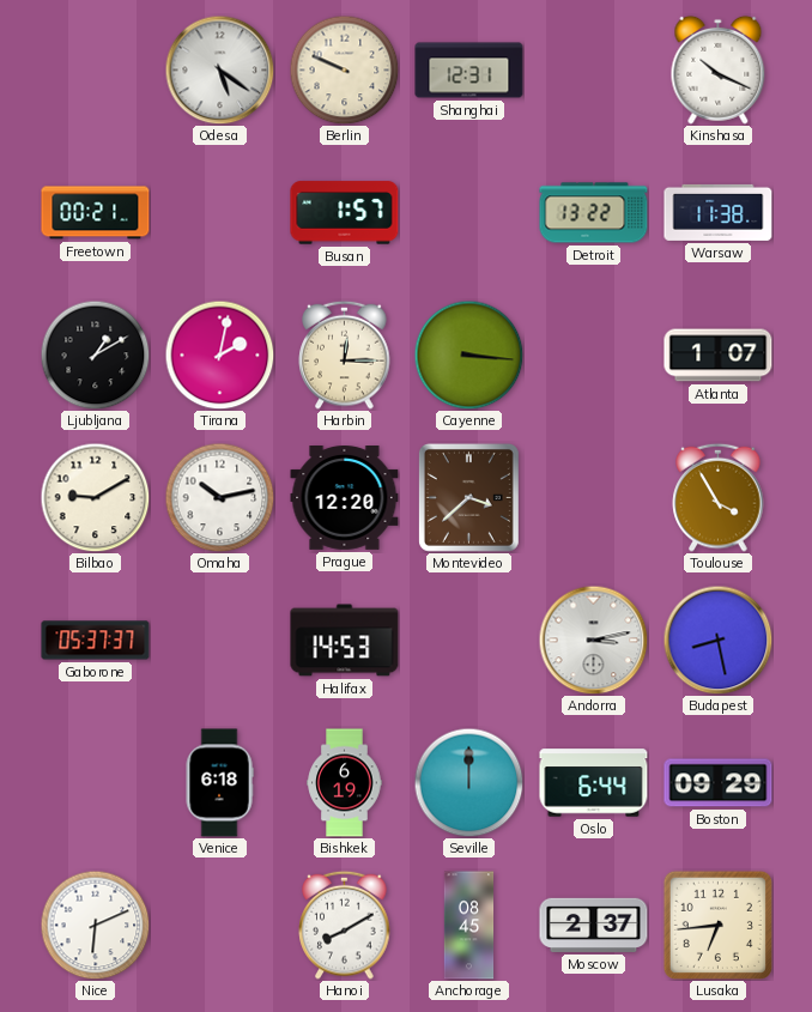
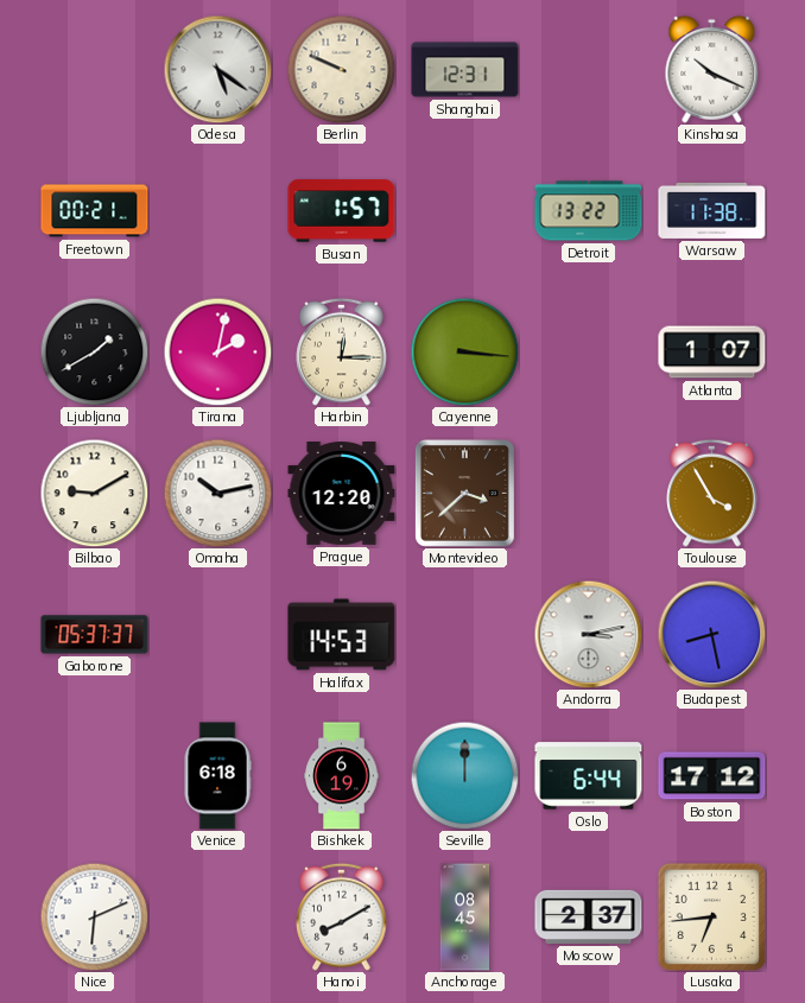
Ljubljana: 1:10 -> 1:40
Boston: 09:29 -> 17:12
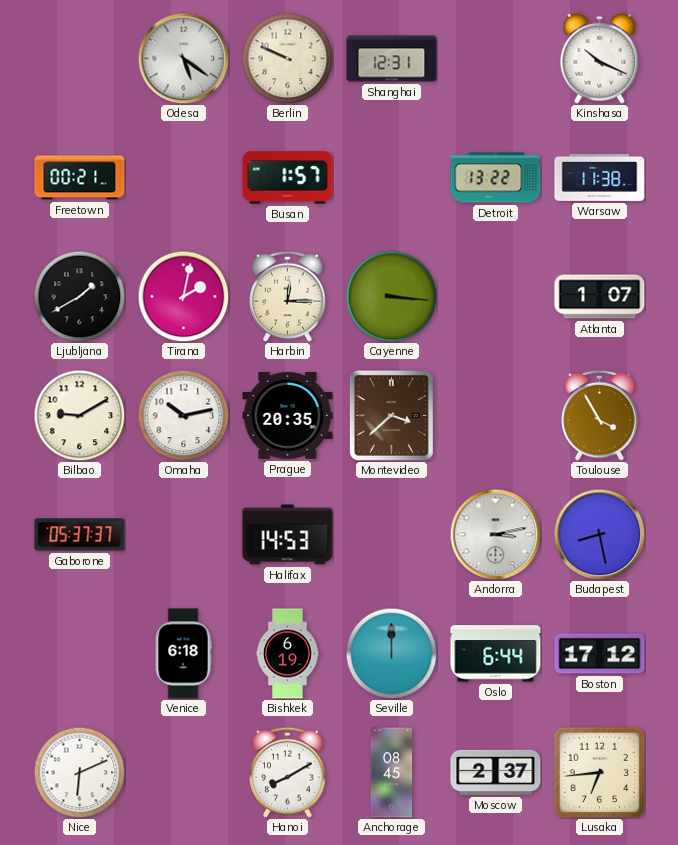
Prague: 12:20 -> 20:35
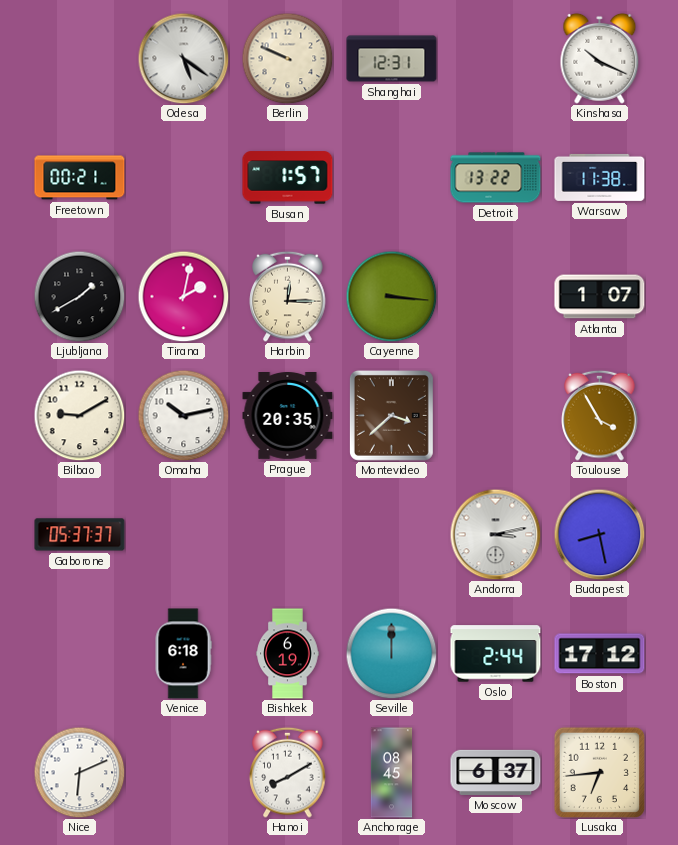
Halifax: 14:53 -> none
Oslo: 6:44 -> 2:44
Moscow: 2:37 -> 6:37
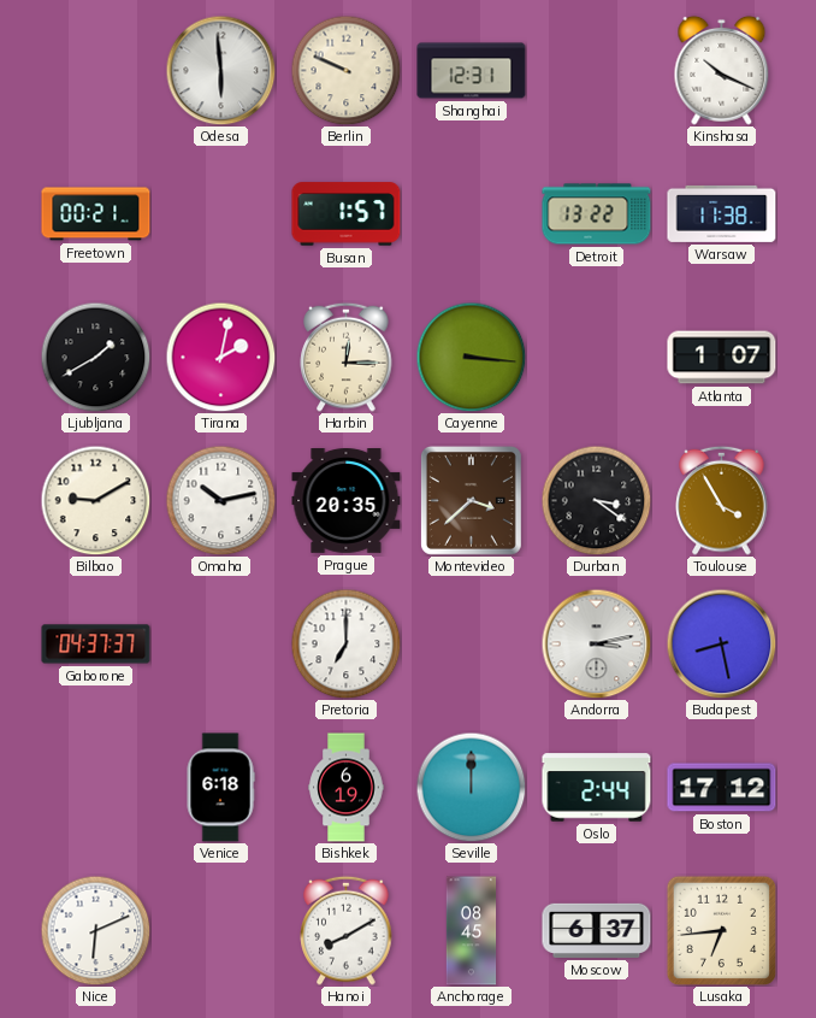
Odesa: 5:21 -> 5:59
Durban: none -> 3:21
Gaborone: 05:37 -> 04:37
Pretoria: none -> 7:00
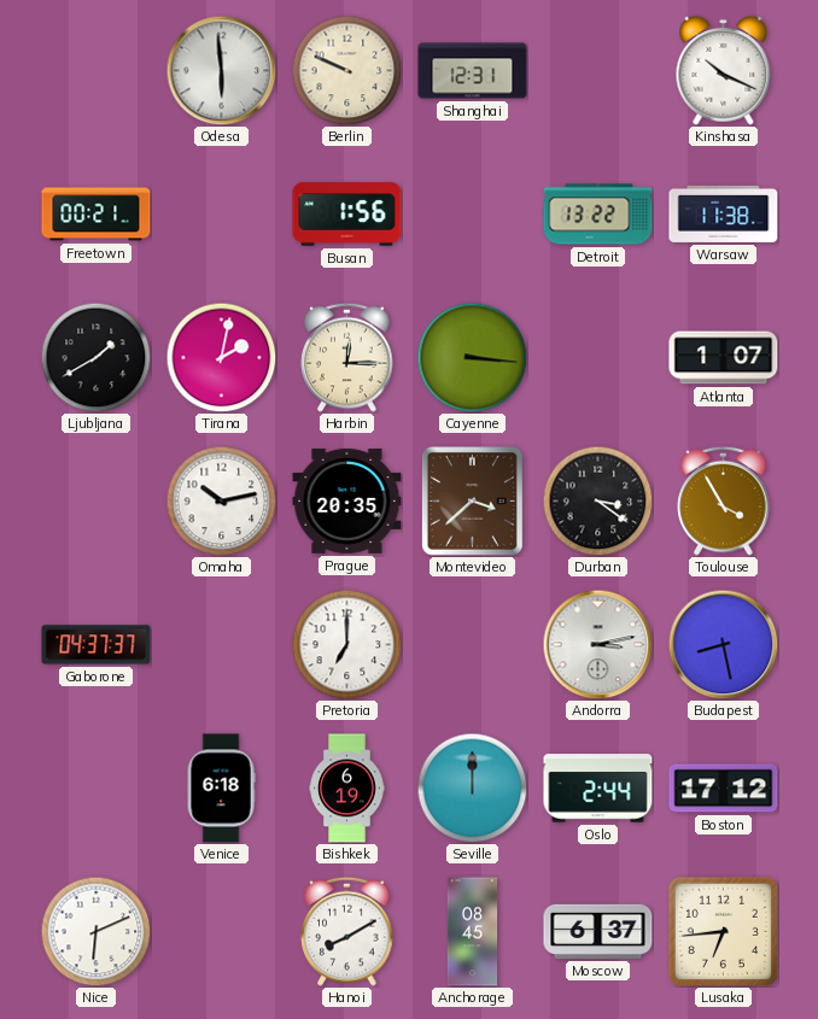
Busan: 1:57 -> 1:56
Bilbao: 9:10 -> none
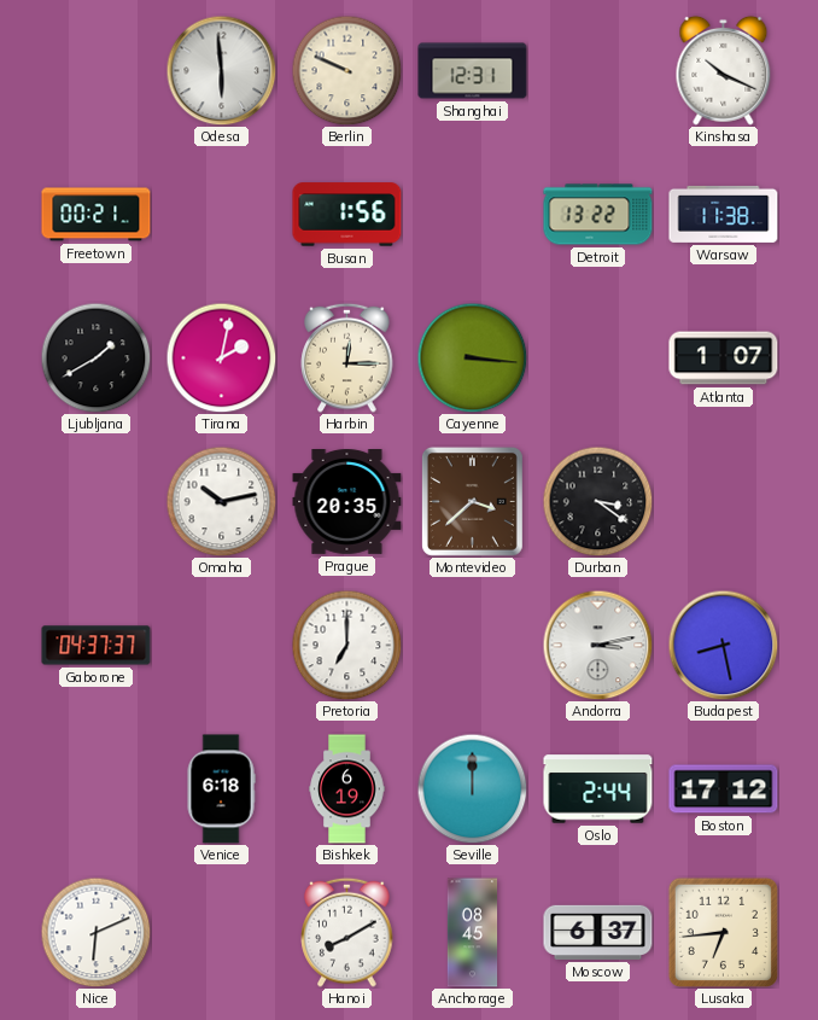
Toulouse: 3:55 -> none
